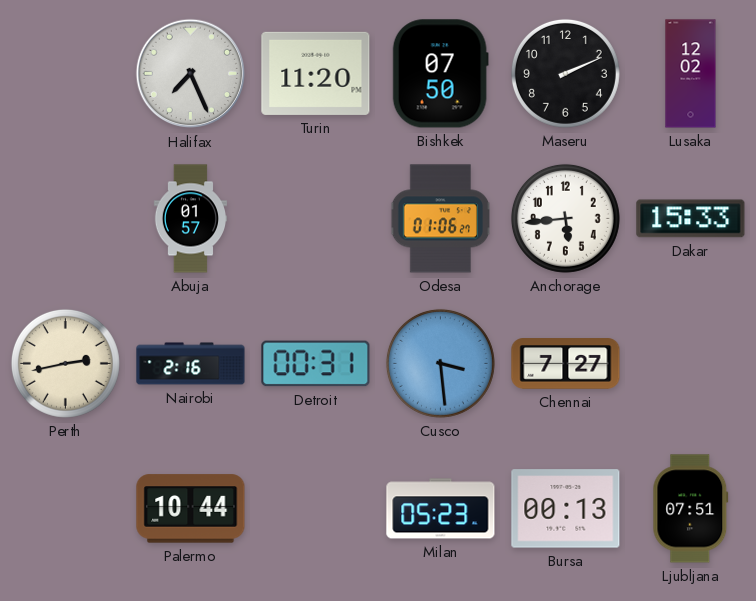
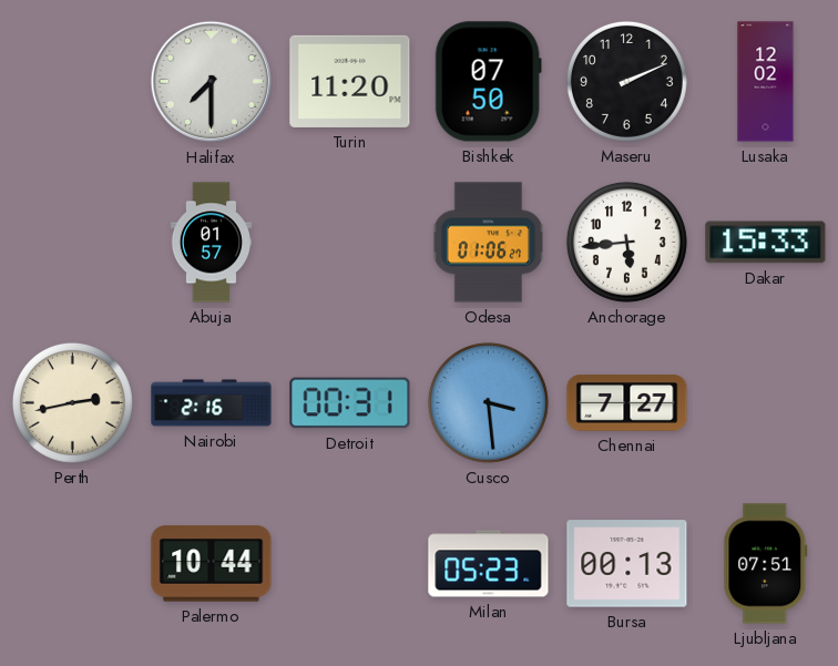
Halifax: 7:26 -> 7:30
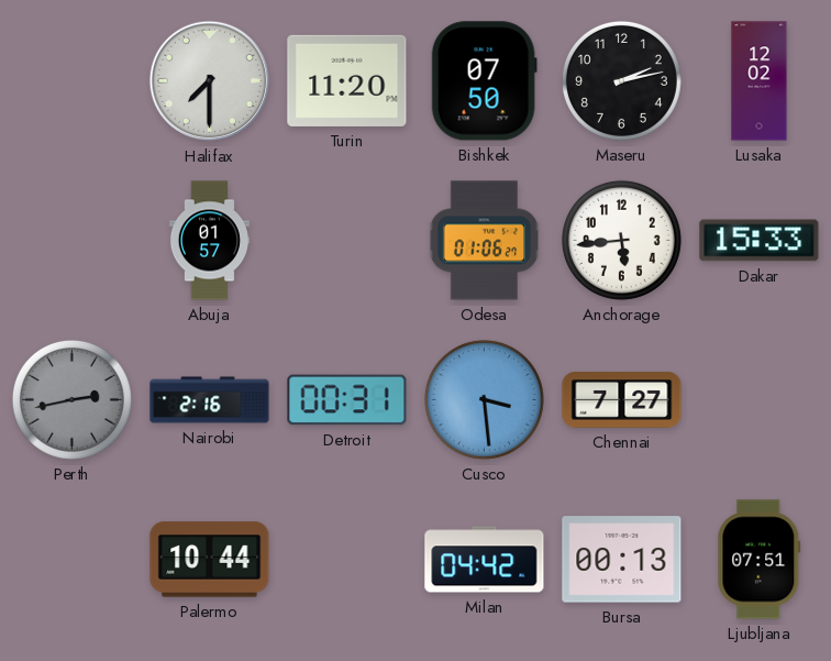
Maseru: 2:11 -> 2:13
Perth dial: cream -> grey
Milan: 05:23 -> 04:42
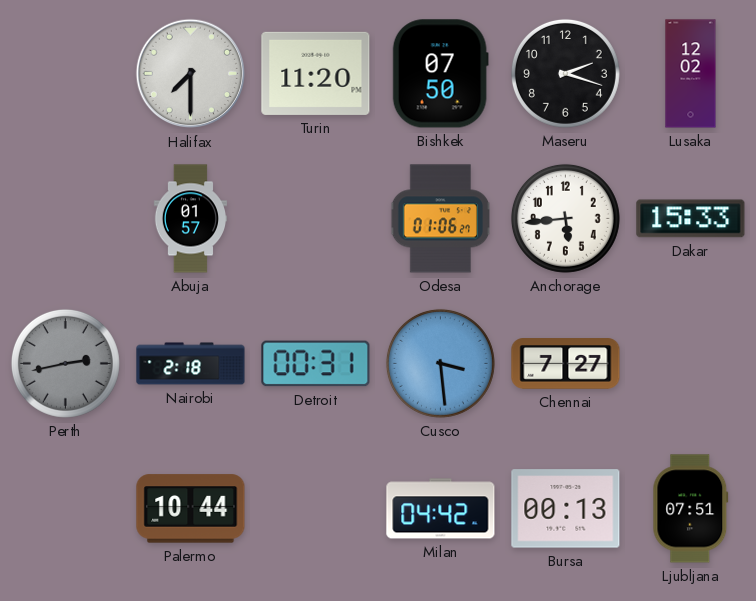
Maseru: 2:13 -> 2:18
Nairobi: 2:16 -> 2:18
